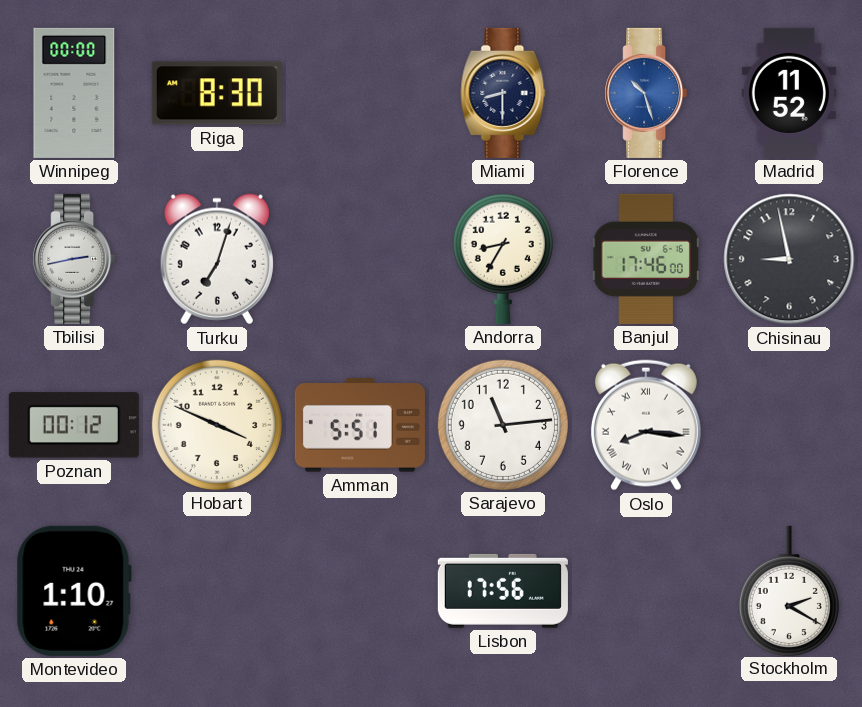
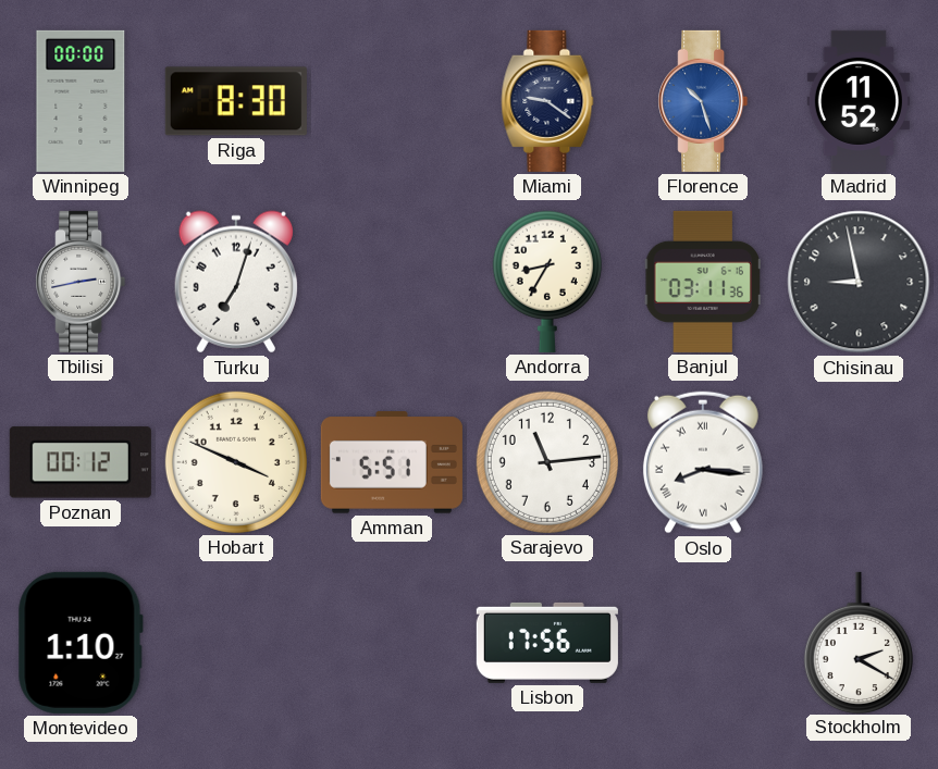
Miami: 8:30 -> 9:21
Banjul: 17:46 -> 03:11
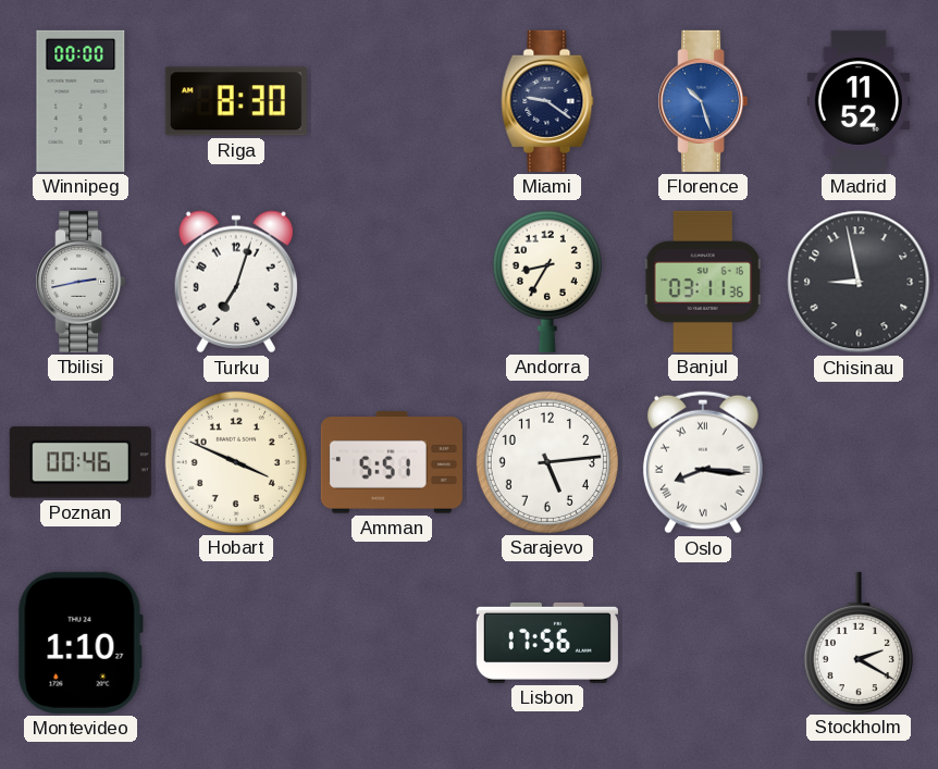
Poznan: 00:12 -> 00:46
Sarajevo: 11:14 -> 5:14
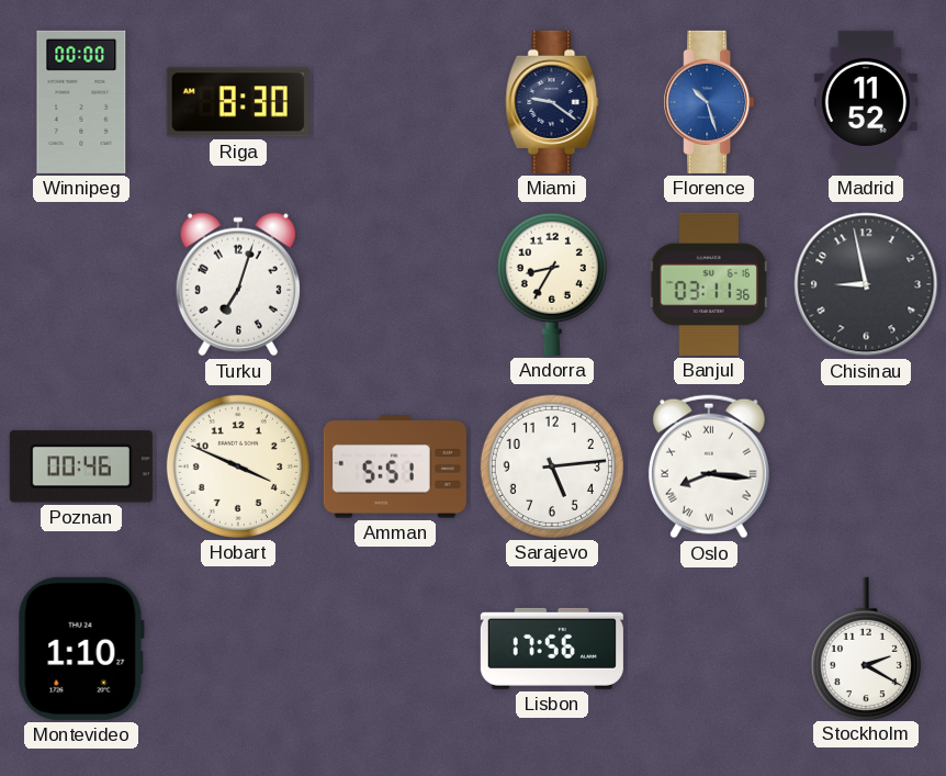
Tbilisi: 2:43 -> none
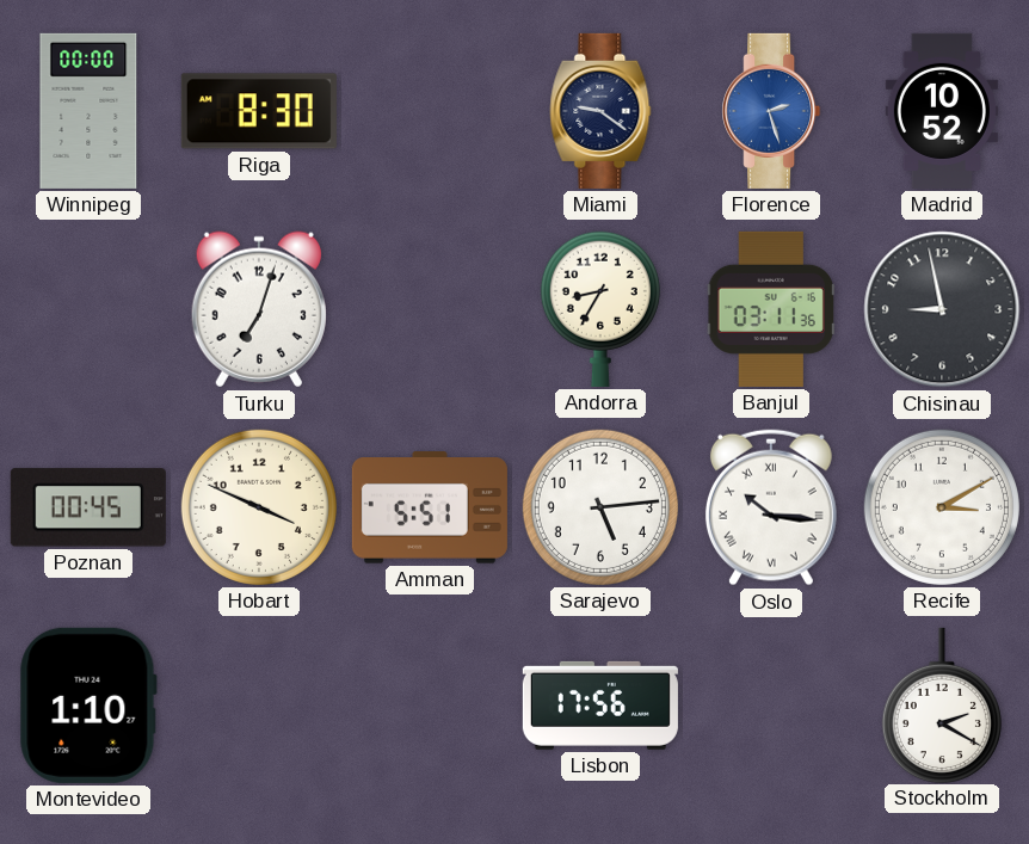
Florence: 10:27 -> 2:27
Madrid: 11:52 -> 10:52
Poznan: 00:46 -> 00:45
Oslo: 8:16 -> 10:16
Recife: none -> 3:10
